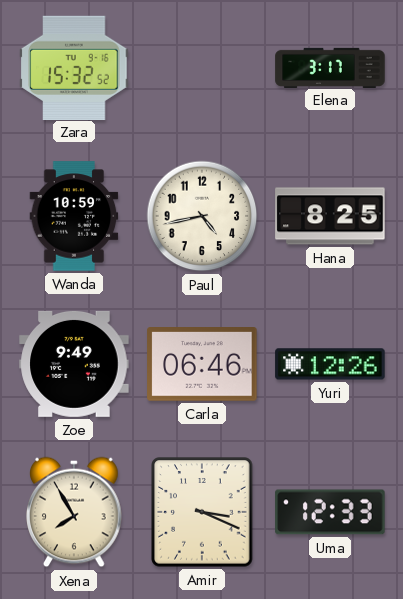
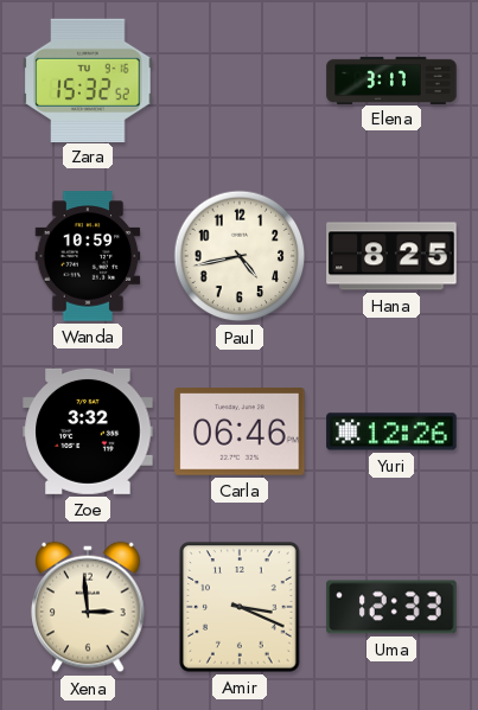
Zoe: 9:49 -> 3:32
Xena: 7:55 -> 2:59
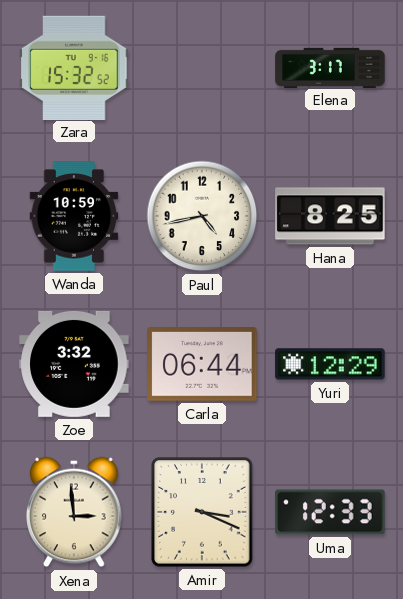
Carla: 06:46 -> 06:44
Yuri: 12:26 -> 12:29
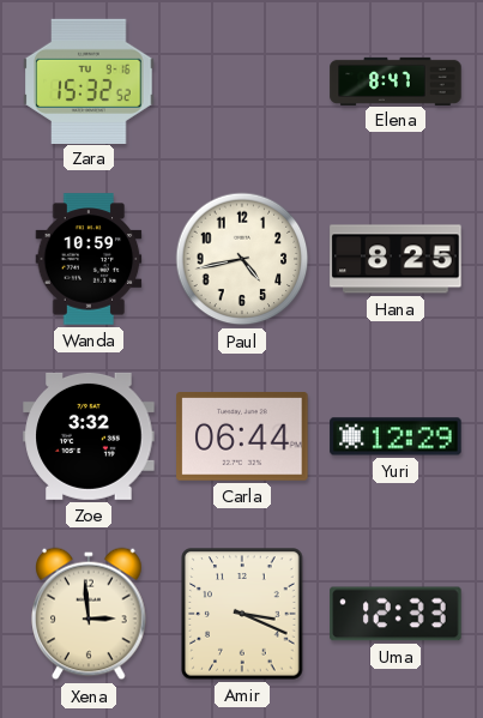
Elena: 3:17 -> 8:47
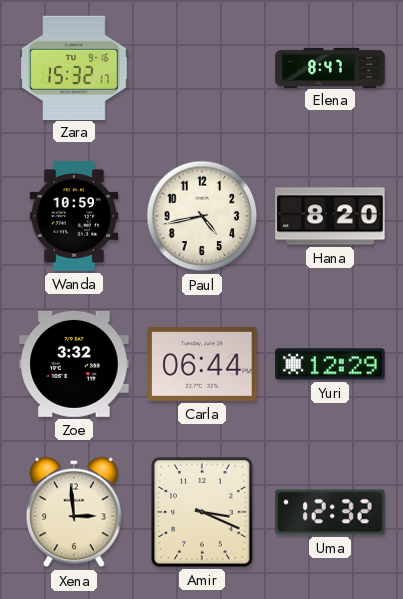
Zara: 15:32:52 -> 15:32:17
Hana: 8:25 -> 8:20
Uma: 12:33 -> 12:32
